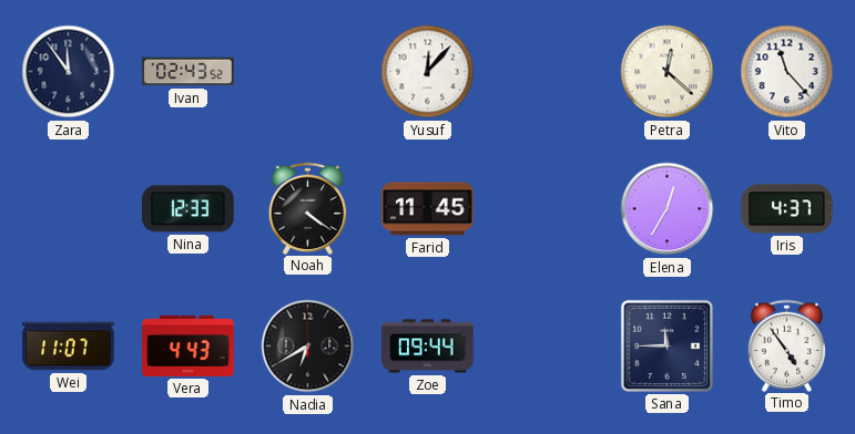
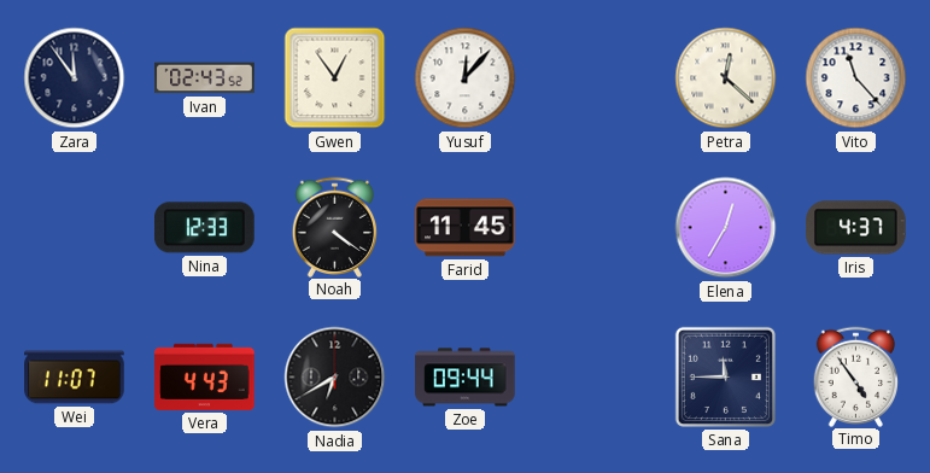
Gwen: none -> 12:54
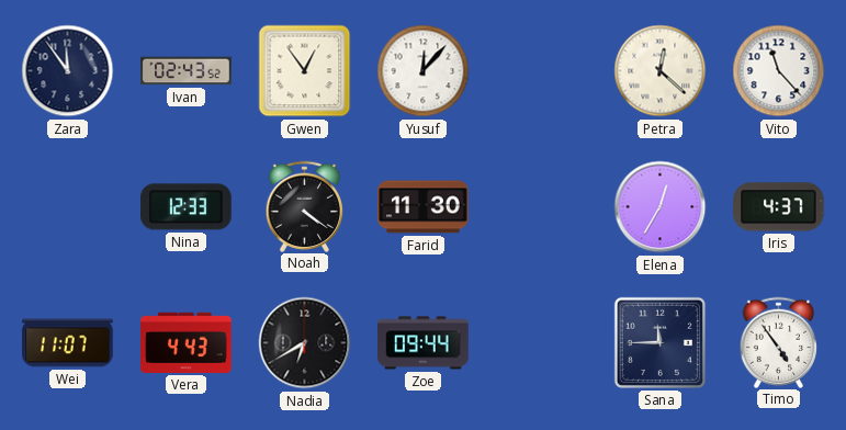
Farid: 11:45 -> 11:30
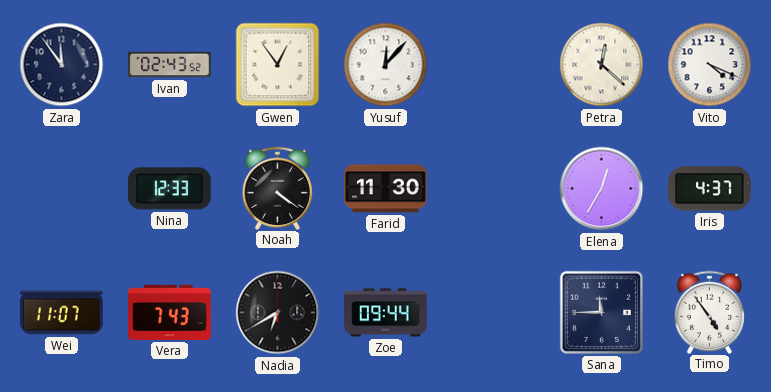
Vito: 11:23 -> 4:19
Vera: 4:43 -> 7:43
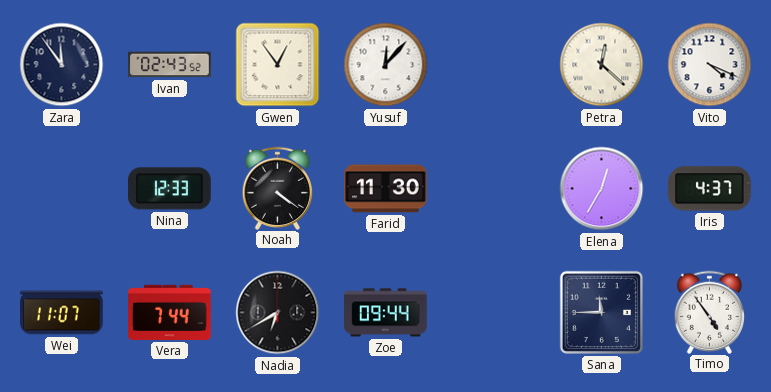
Vera: 7:43 -> 7:44
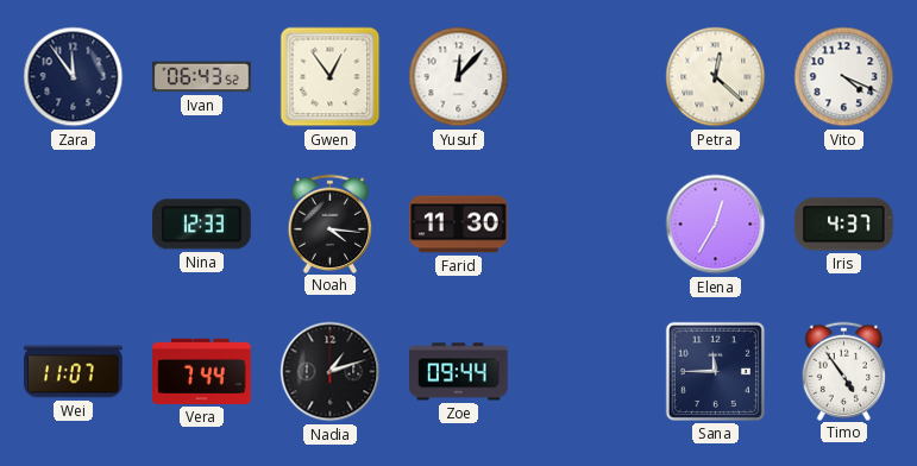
Ivan: 02:43 -> 06:43
Noah: 4:21 -> 4:16
Nadia: 6:40 -> 1:12
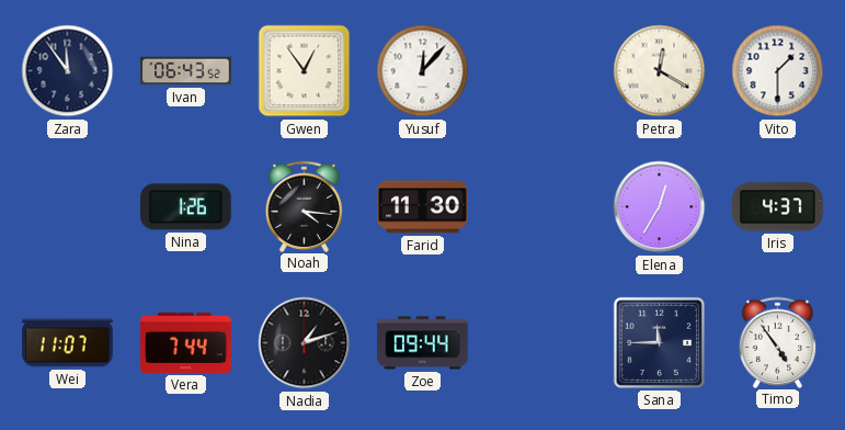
Petra: 12:22 -> 12:20
Vito: 4:19 -> 1:30
Nina: 12:33 -> 1:26
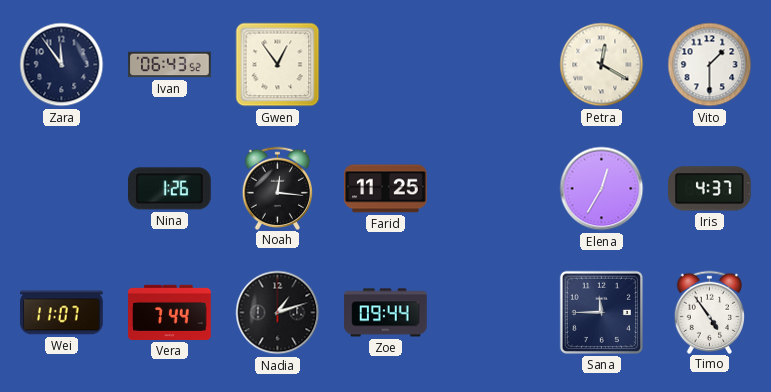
Yusuf: 12:07 -> none
Noah: 4:16 -> 12:16
Farid: 11:30 -> 11:25
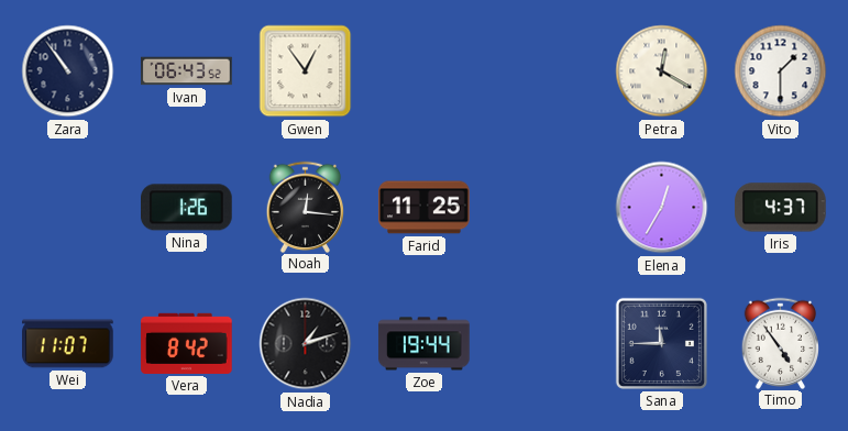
Zara: 11:54 -> 10:54
Vera: 7:44 -> 8:42
Zoe: 09:44 -> 19:44
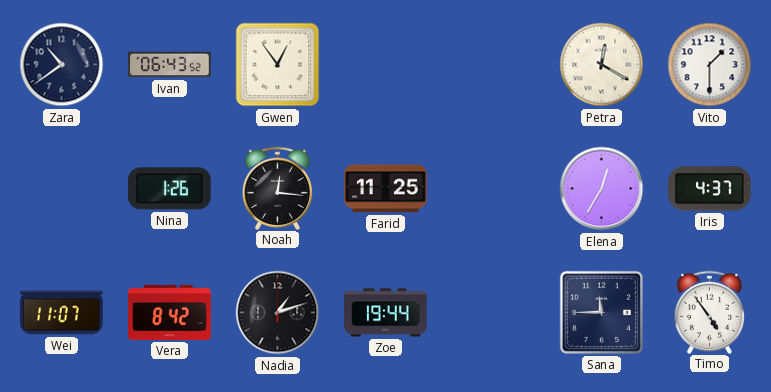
Zara: 10:54 -> 10:39
